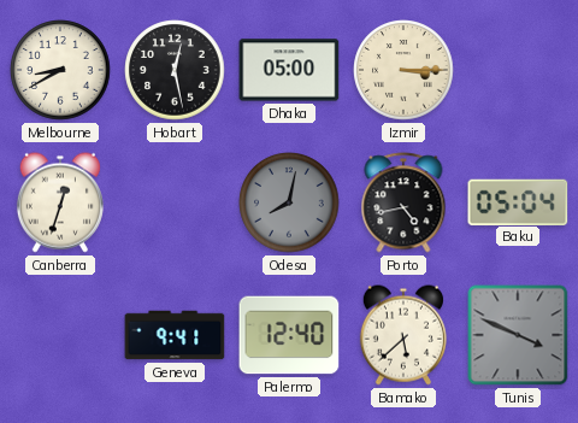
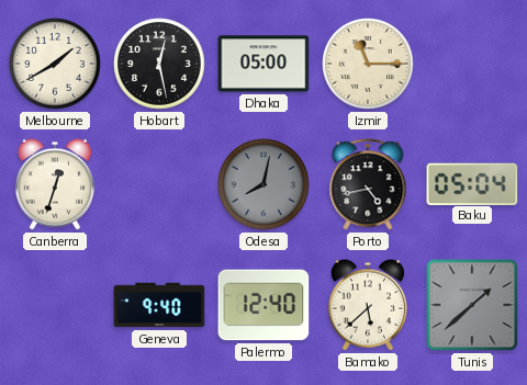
Melbourne: 8:40 -> 1:40
Izmir: 3:15 -> 11:15
Geneva: 9:41 -> 9:40
Tunis: 3:49 -> 1:38
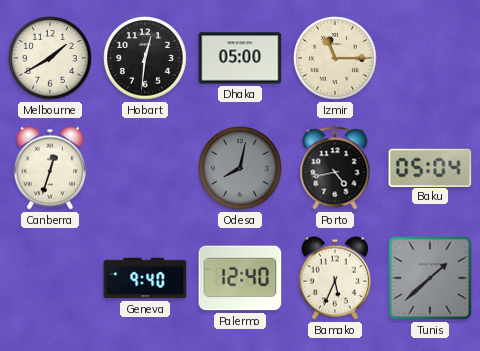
Hobart: 12:28 -> 12:31
Bamako: 5:38 -> 5:34
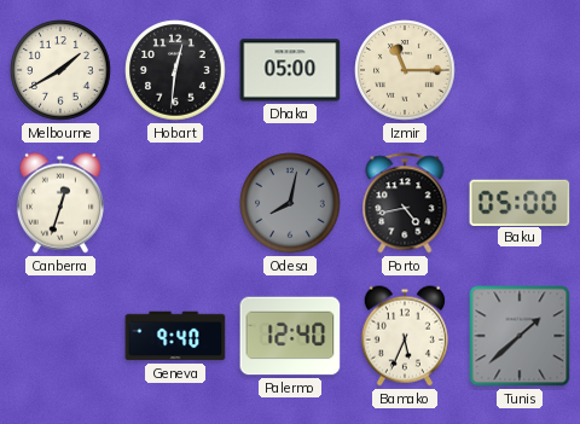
Baku: 05:04 -> 05:00
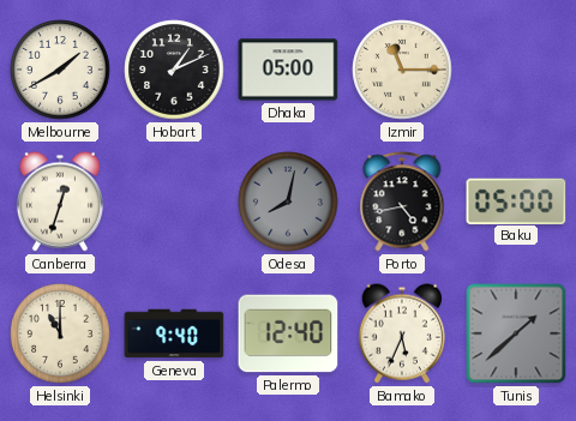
Hobart: 12:31 -> 1:11
Helsinki: none -> 11:00
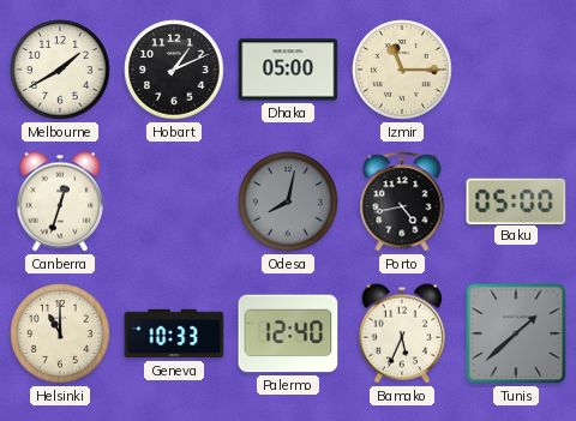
Geneva: 9:40 -> 10:33
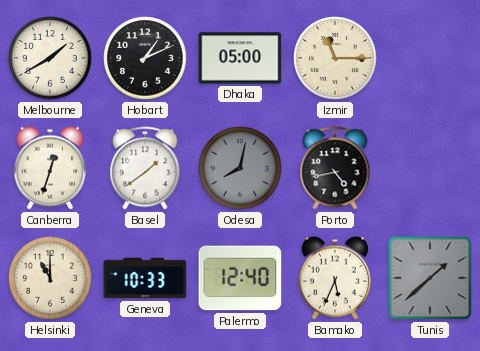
Basel: none -> 1:39
Baku: 05:00 -> none
